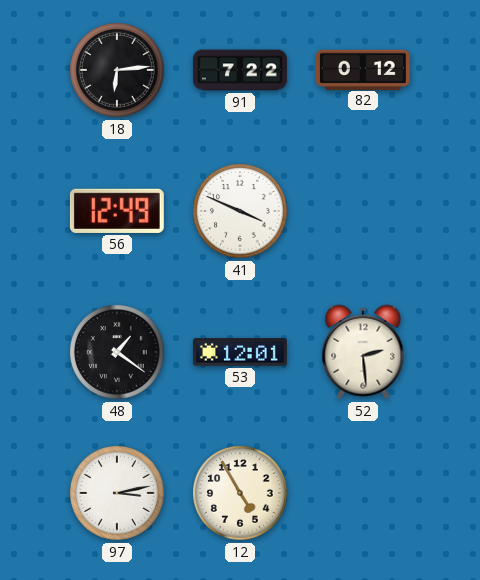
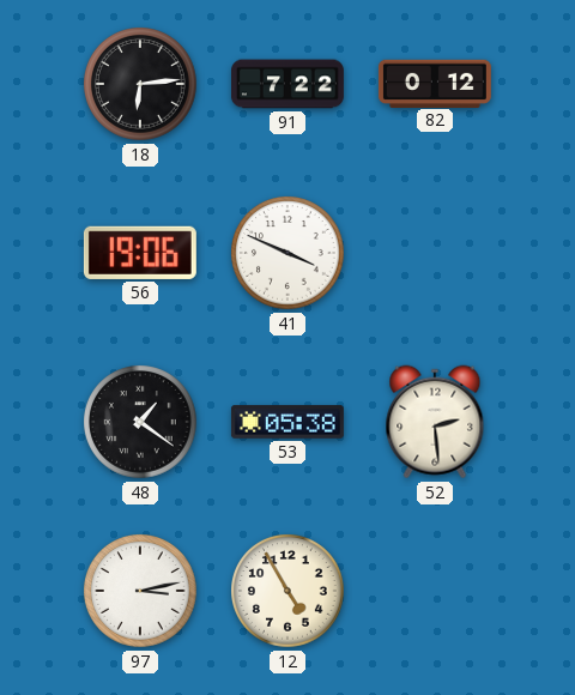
56: 12:49 -> 19:06
53: 12:01 -> 05:38
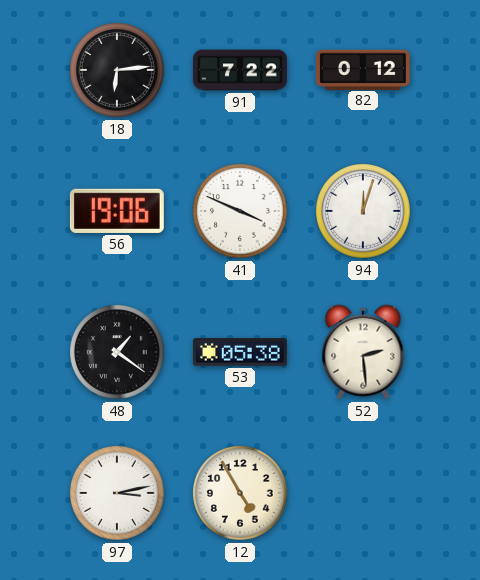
94: none -> 12:03
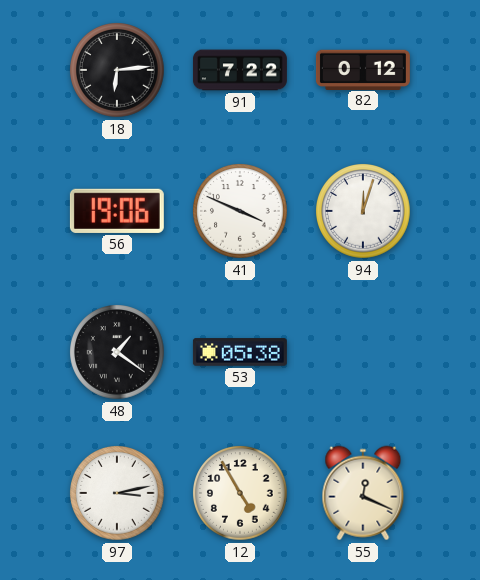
52: 2:29 -> none
55: none -> 12:19
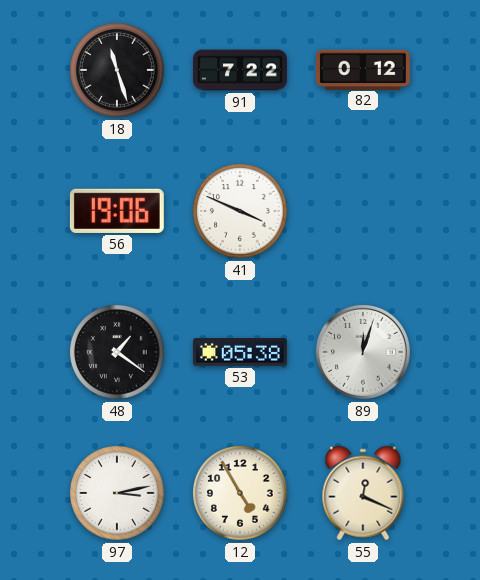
18: 6:14 -> 11:27
94: 12:03 -> none
89: none -> 12:03
